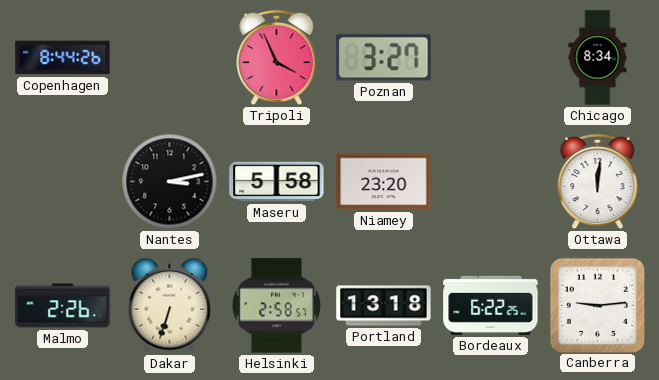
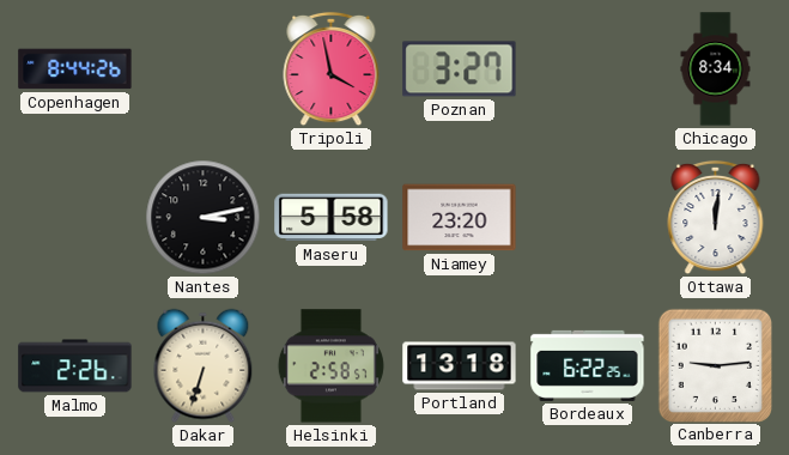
Tripoli: 3:56 -> 3:58
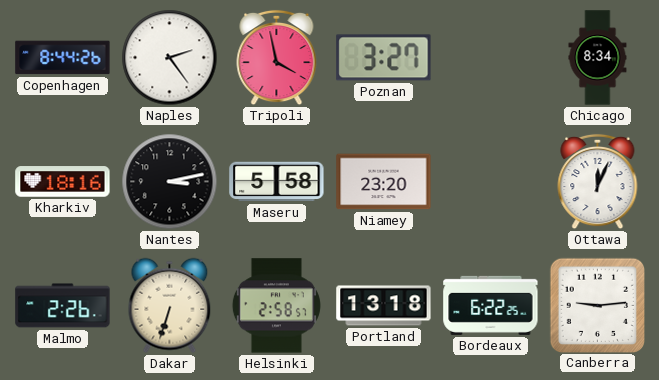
Naples: none -> 2:24
Kharkiv: none -> 18:16
Ottawa: 12:01 -> 12:04
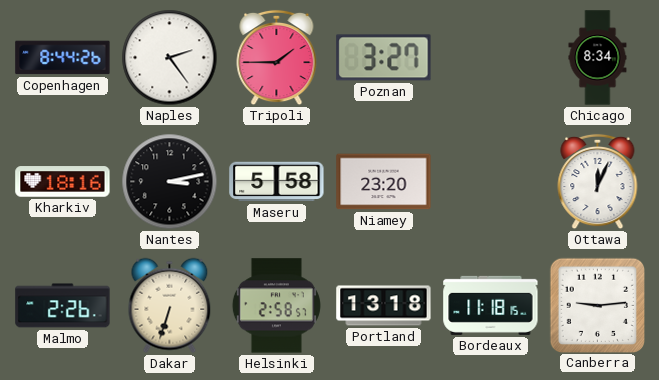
Tripoli: 3:58 -> 1:45
Bordeaux: 6:22 -> 11:18
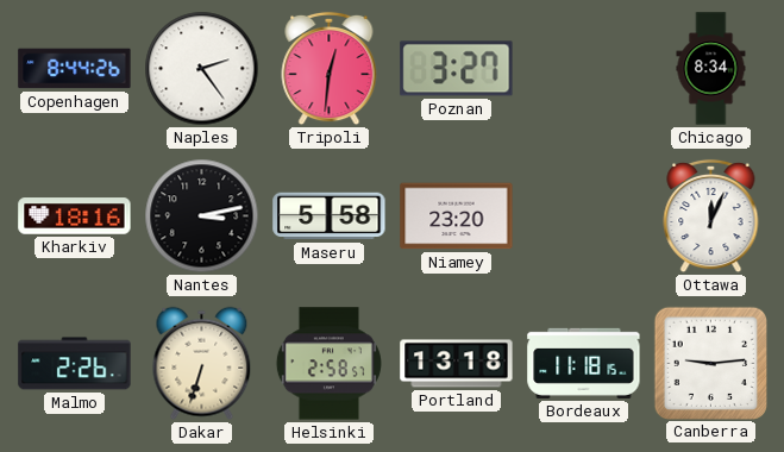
Tripoli: 1:45 -> 12:31
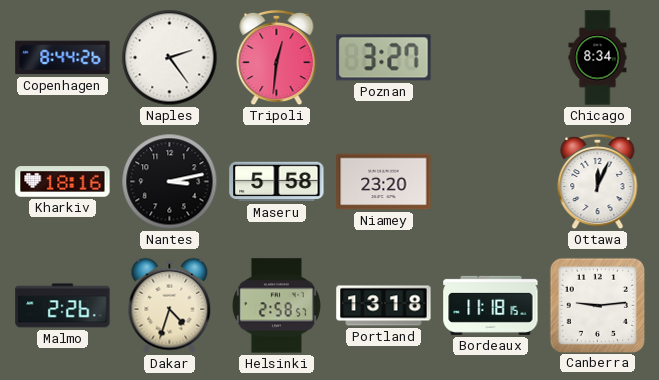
Dakar: 6:33 -> 4:33
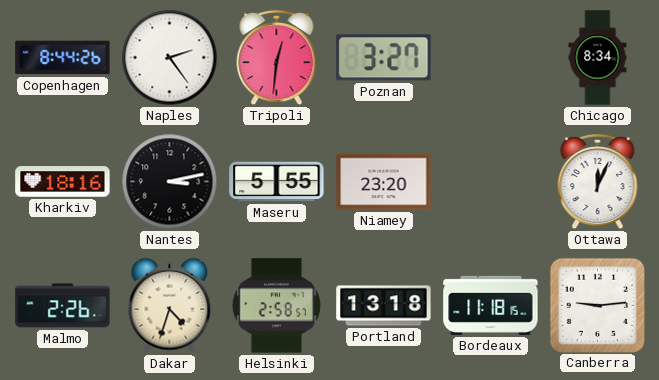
Maseru: 5:58 -> 5:55
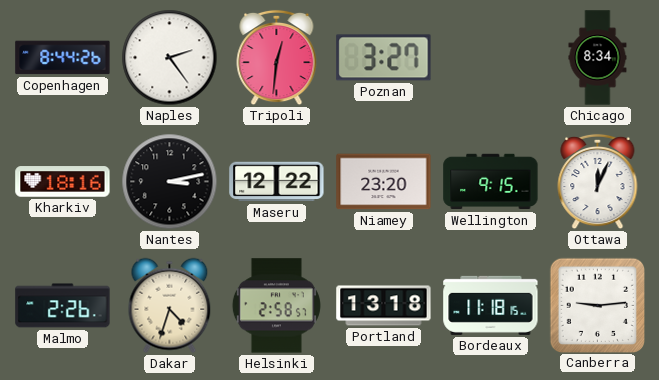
Maseru: 5:55 -> 12:22
Wellington: none -> 9:15
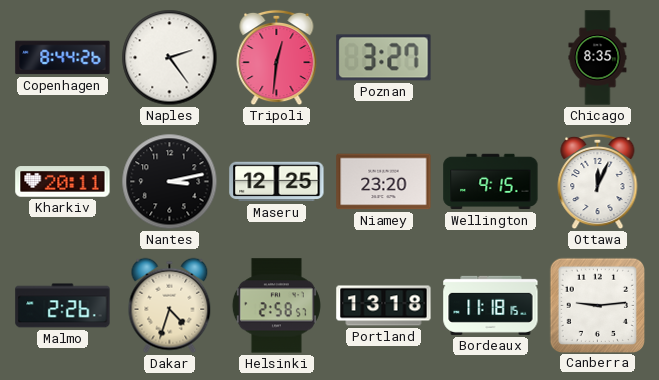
Chicago: 8:34 -> 8:35
Kharkiv: 18:16 -> 20:11
Maseru: 12:22 -> 12:25
